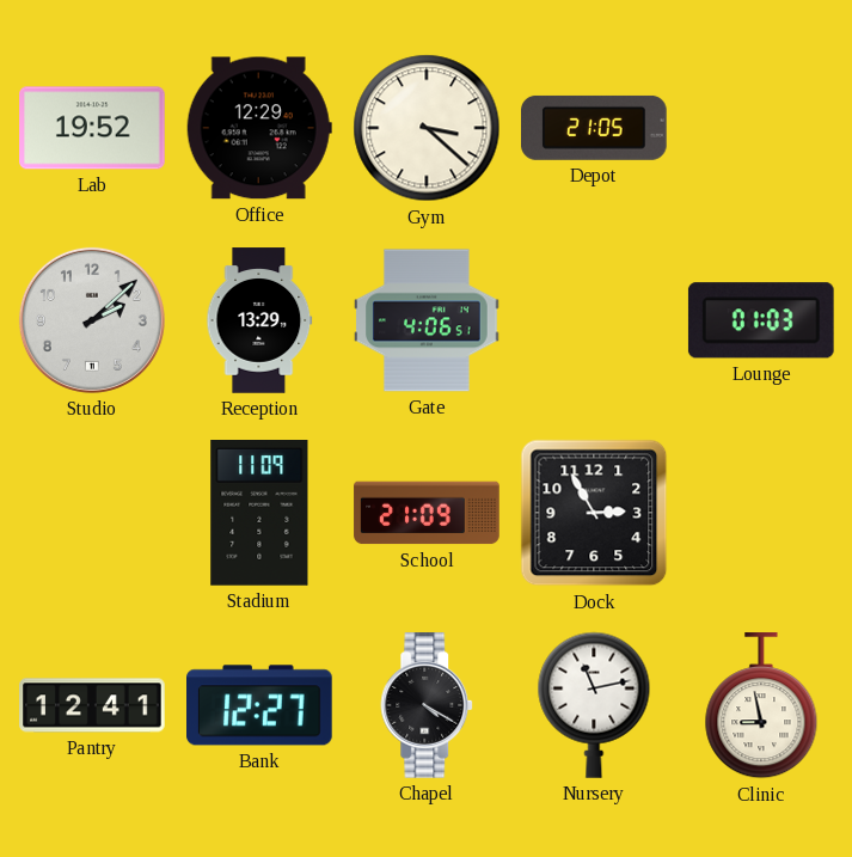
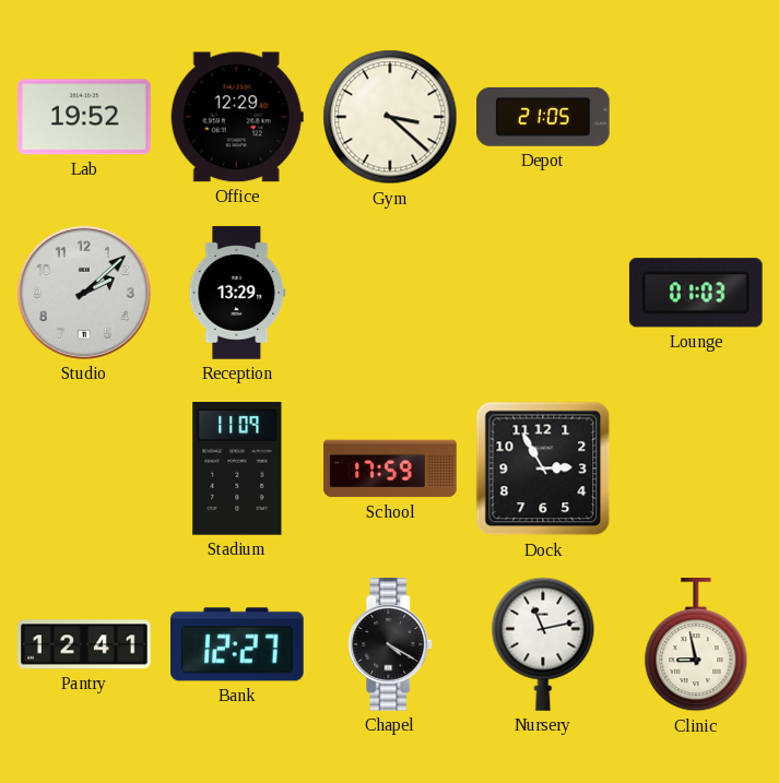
Gate: 4:06 -> none
School: 21:09 -> 17:59
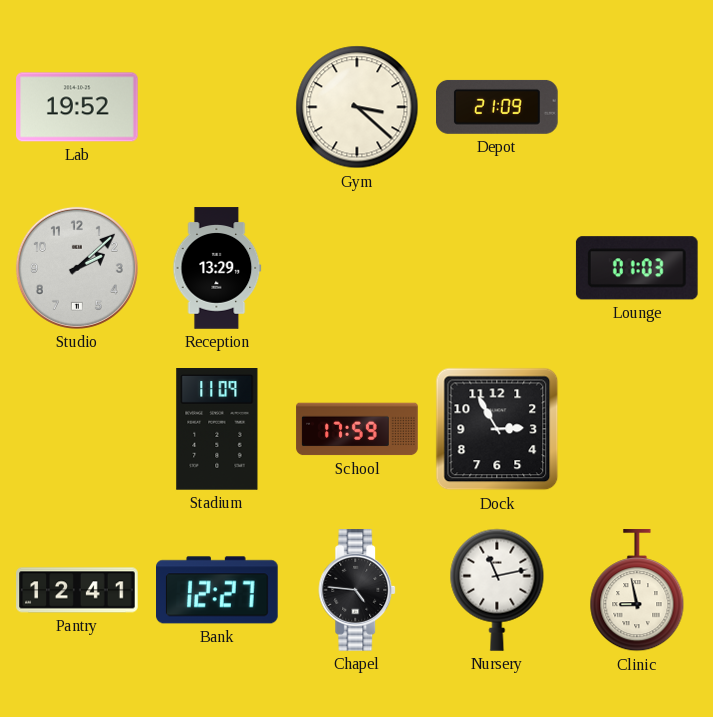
Office: 12:29 -> none
Depot: 21:05 -> 21:09
Chapel: 4:20 -> 4:46
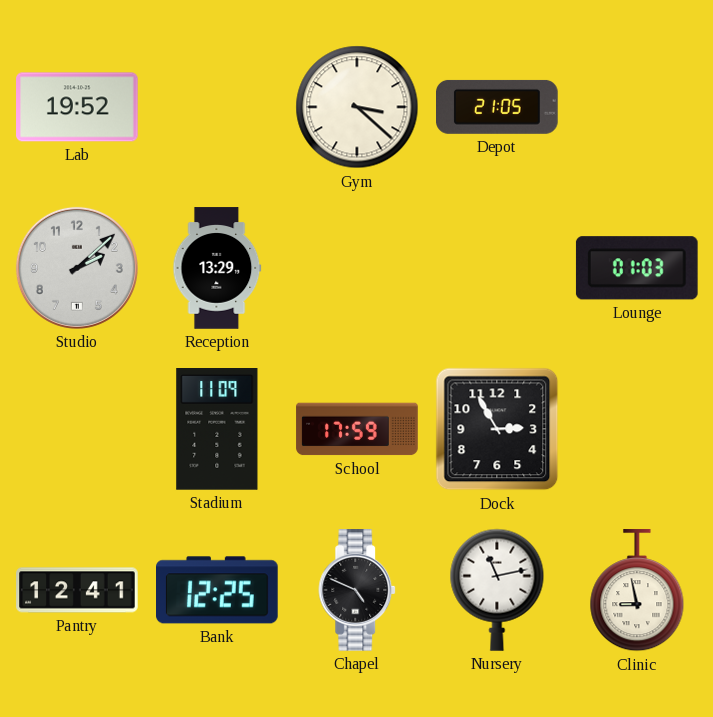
Depot: 21:09 -> 21:05
Bank: 12:27 -> 12:25
Chapel: 4:46 -> 4:49
